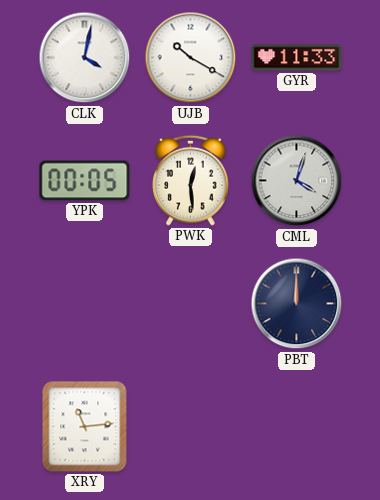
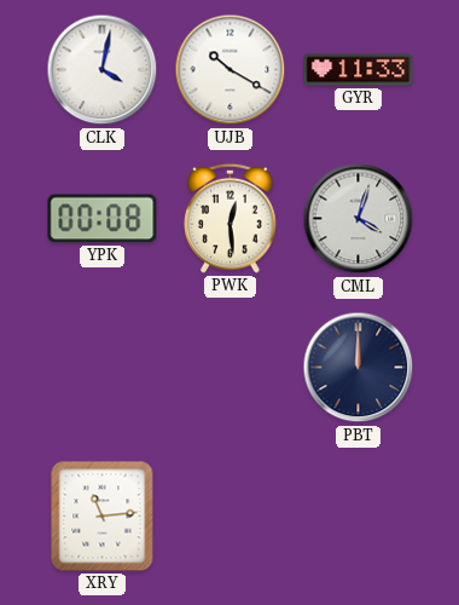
YPK: 00:05 -> 00:08
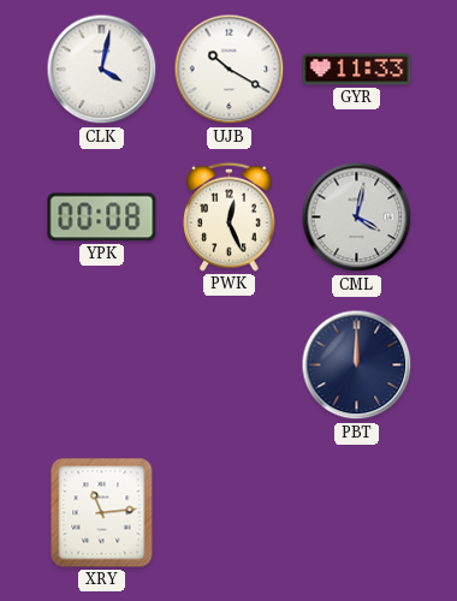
PWK: 12:29 -> 12:26
CML: 4:03 -> 4:02
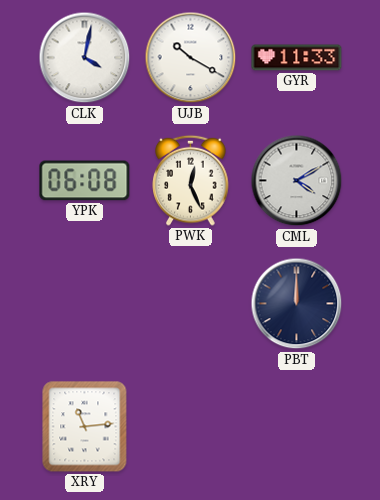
YPK: 00:08 -> 06:08
CML: 4:02 -> 4:10
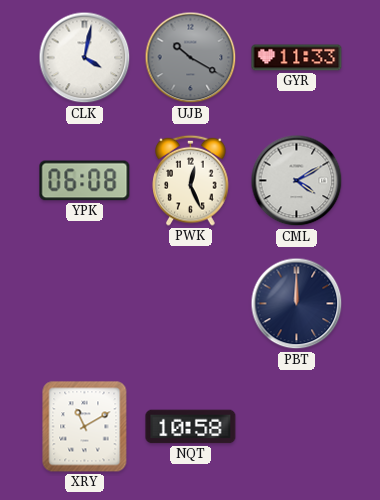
UJB dial: white -> grey
XRY: 11:14 -> 11:10
NQT: none -> 10:58
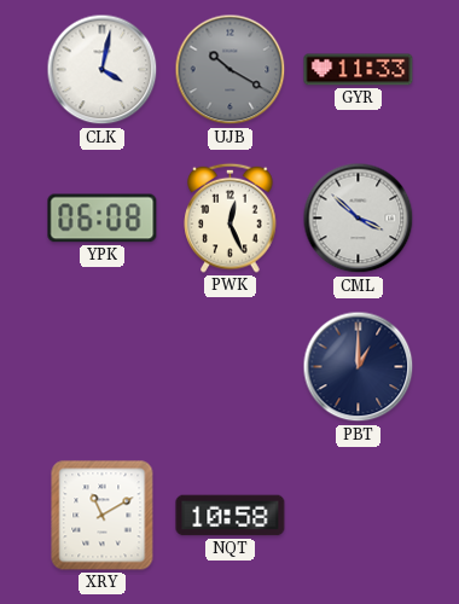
CML: 4:10 -> 3:52
PBT: 12:00 -> 1:00
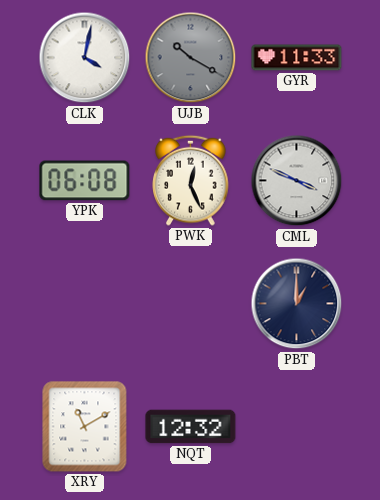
CML: 3:52 -> 3:49
NQT: 10:58 -> 12:32
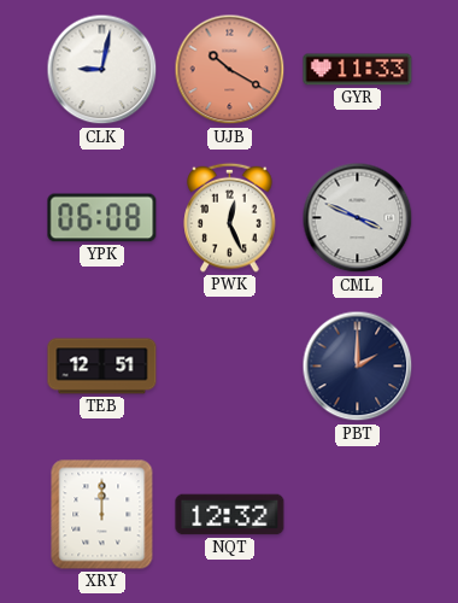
CLK: 4:02 -> 9:02
UJB dial: grey -> salmon
TEB: none -> 12:51
PBT: 1:00 -> 2:00
XRY: 11:10 -> 12:00
